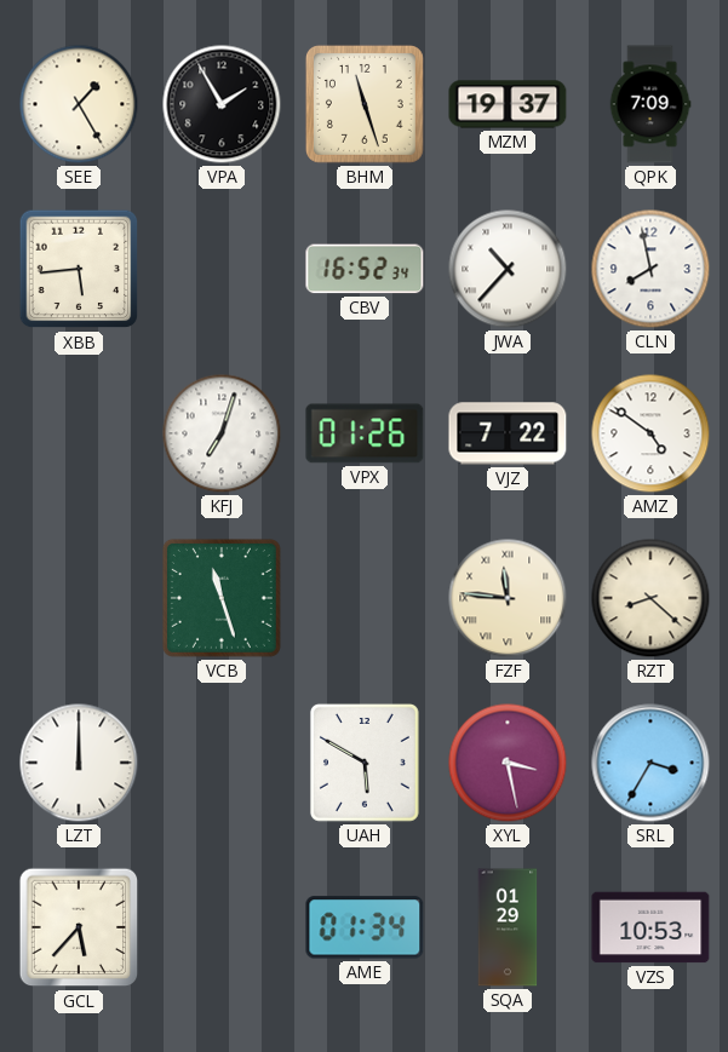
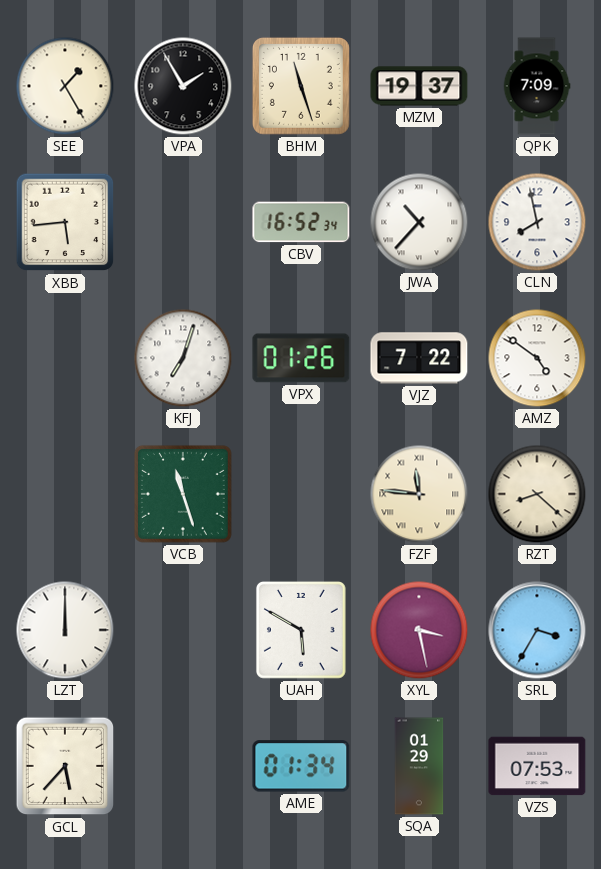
VZS: 10:53 -> 07:53
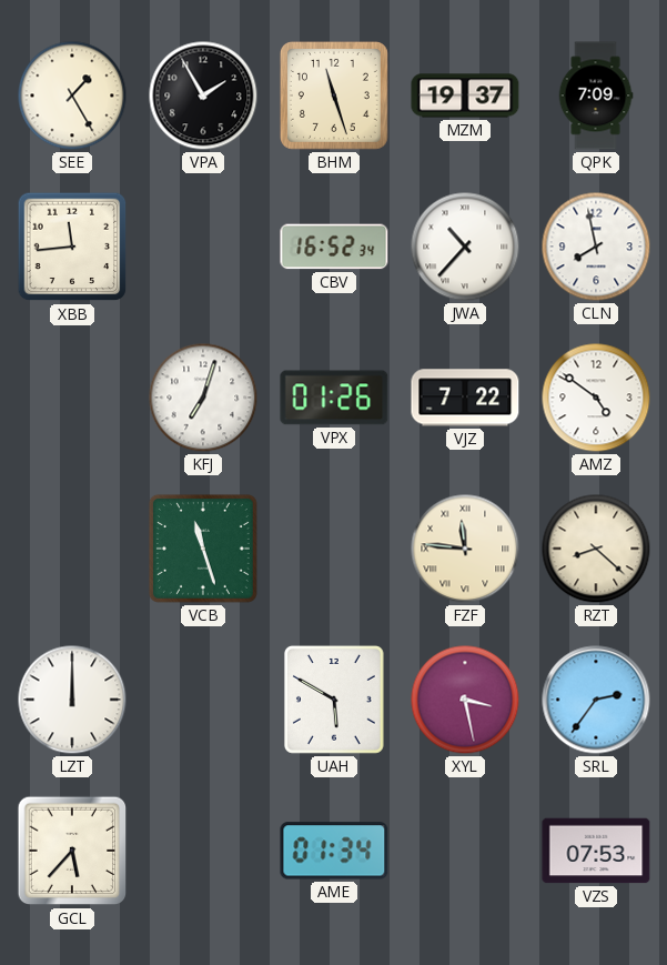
XBB: 5:44 -> 11:44
SRL: 3:35 -> 2:36
SQA: 01:29 -> none
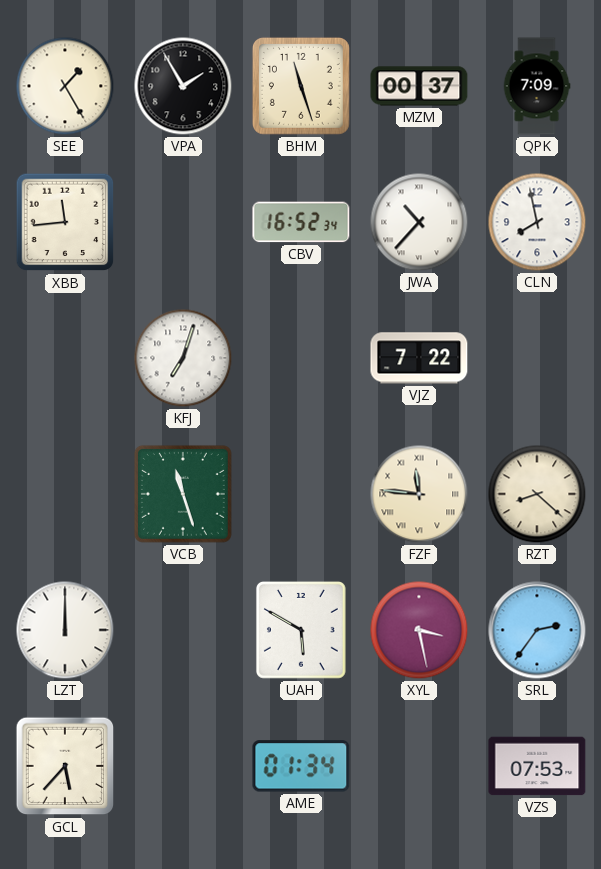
MZM: 19:37 -> 00:37
VPX: 01:26 -> none
AMZ: 4:51 -> none
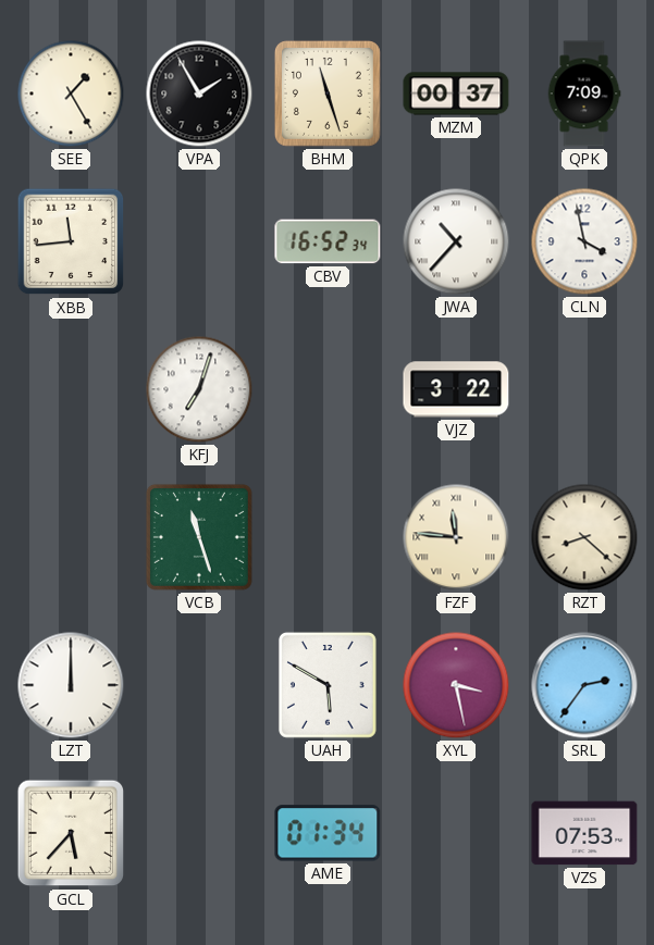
CLN: 7:58 -> 3:58
VJZ: 7:22 -> 3:22
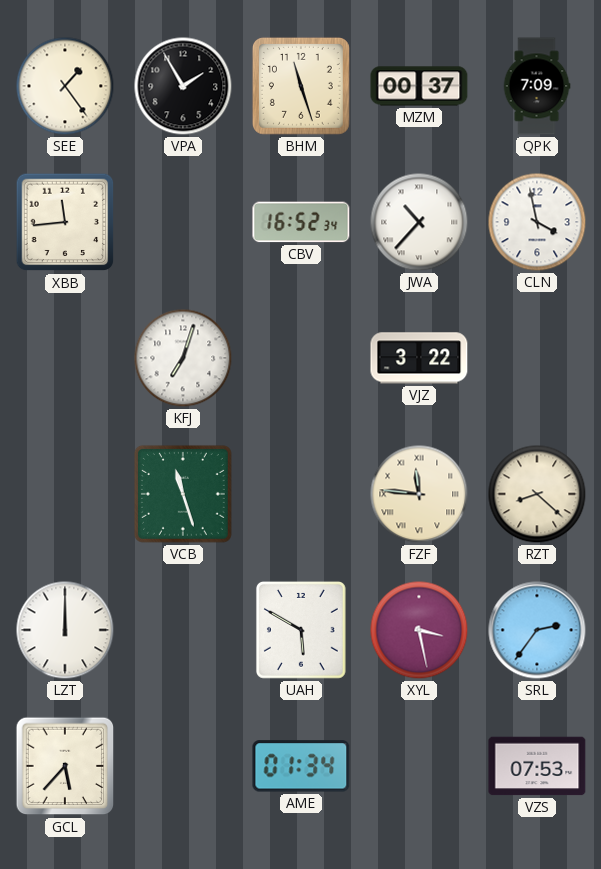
SEE: 1:25 -> 1:24
